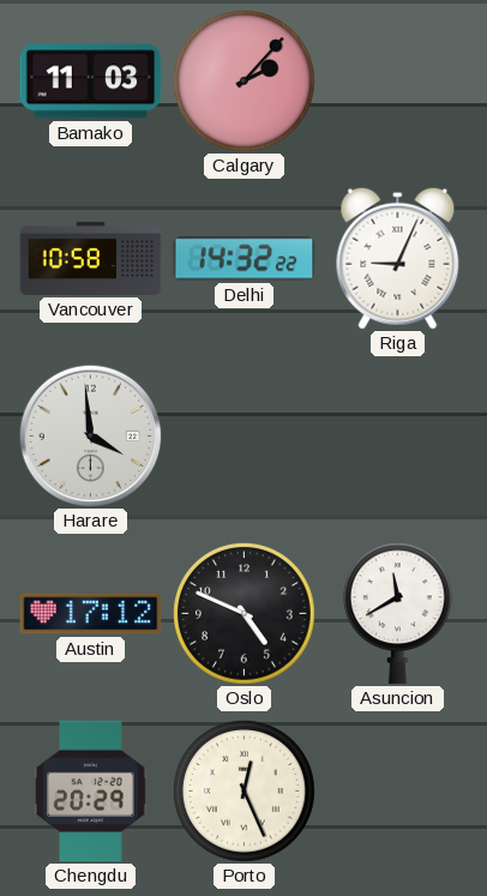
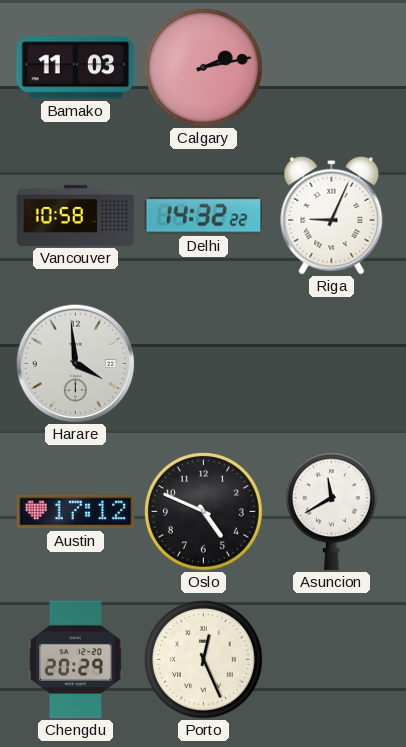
Calgary: 2:07 -> 2:13
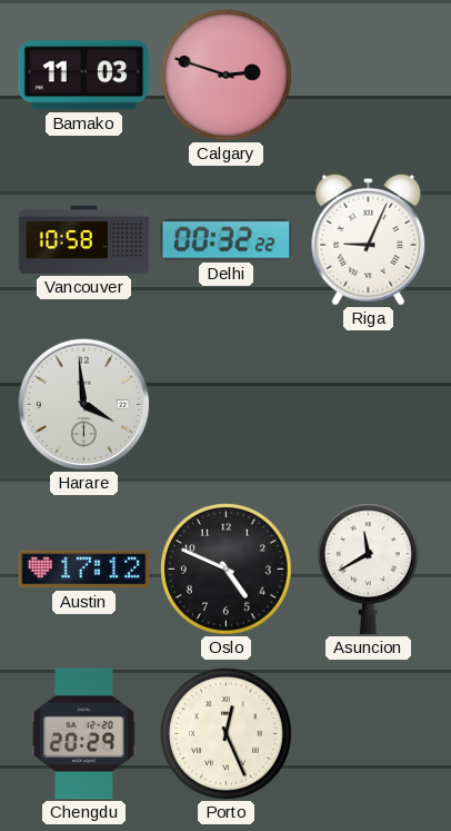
Calgary: 2:13 -> 2:48
Delhi: 14:32 -> 00:32
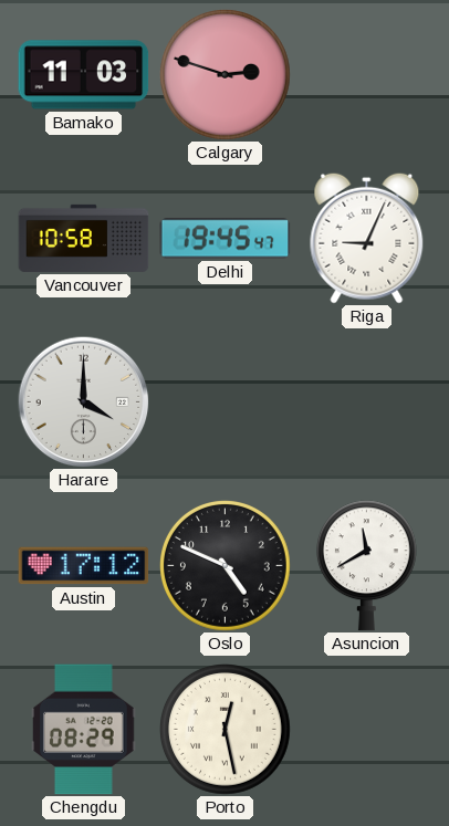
Delhi: 00:32 -> 19:45
Harare: 3:59 -> 4:00
Chengdu: 20:29 -> 08:29
Porto: 12:26 -> 12:28
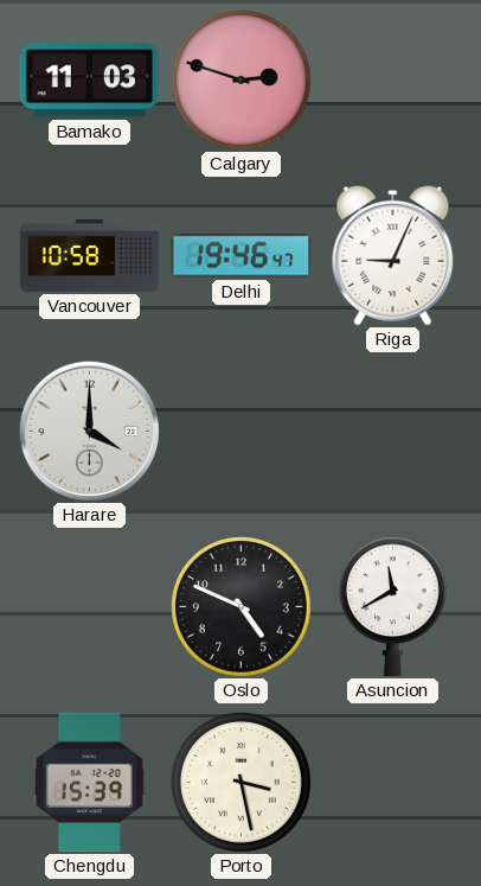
Delhi: 19:45 -> 19:46
Austin: 17:12 -> none
Chengdu: 08:29 -> 15:39
Porto: 12:28 -> 3:28
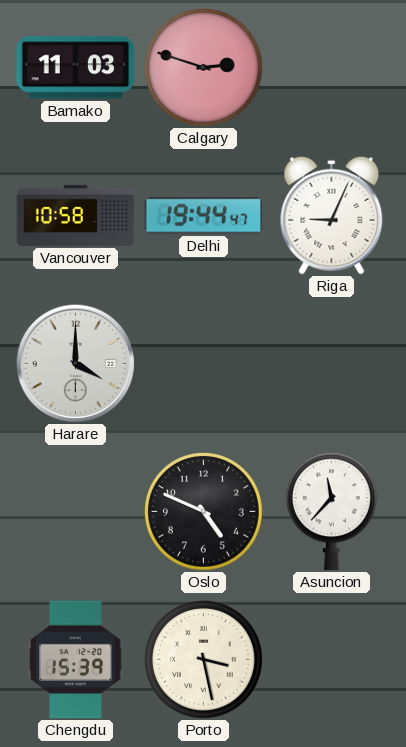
Delhi: 19:46 -> 19:44
Asuncion: 11:40 -> 11:37
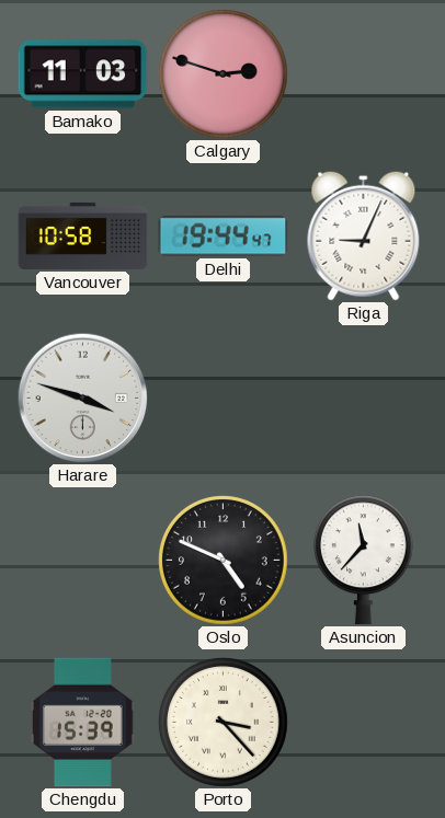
Harare: 4:00 -> 3:48
Porto: 3:28 -> 3:23
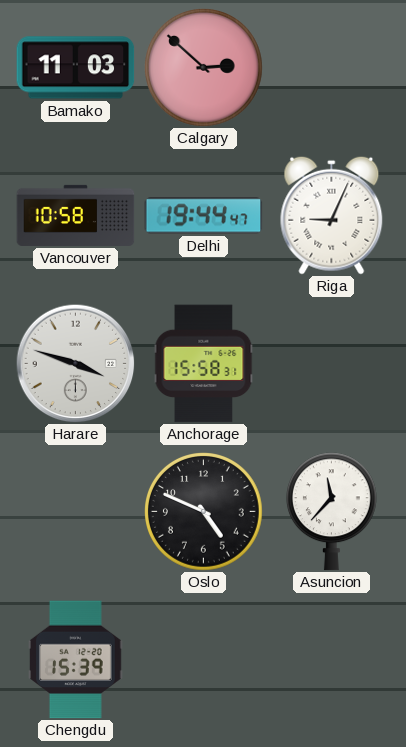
Calgary: 2:48 -> 2:52
Anchorage: none -> 15:58
Porto: 3:23 -> none
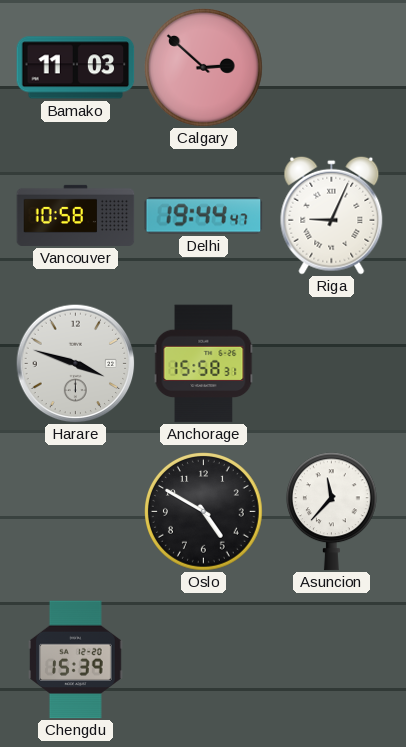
Oslo: 4:49 -> 4:50
